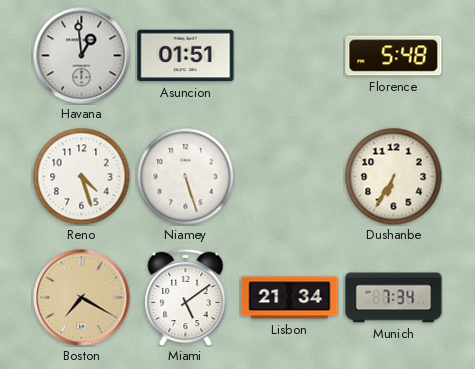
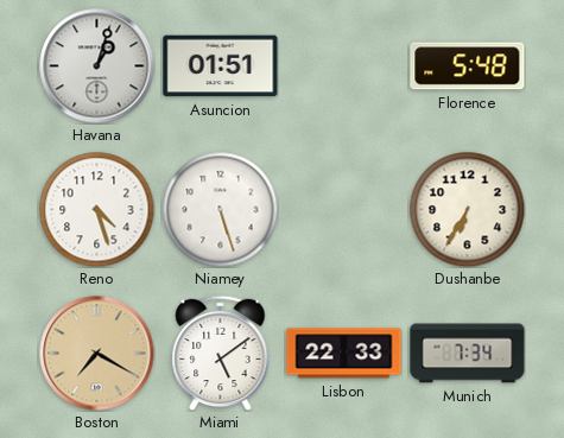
Havana: 12:59 -> 1:03
Lisbon: 21:34 -> 22:33
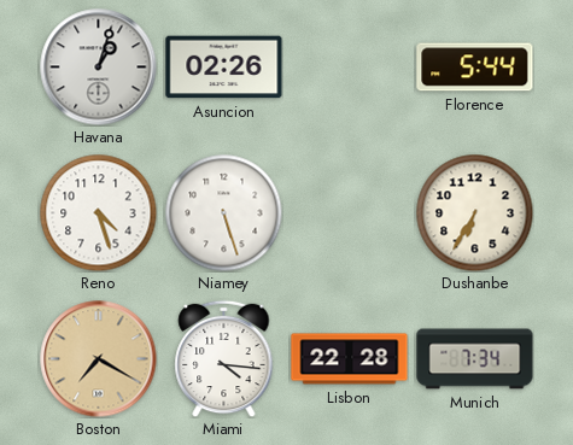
Asuncion: 01:51 -> 02:26
Florence: 5:48 -> 5:44
Miami: 5:09 -> 4:16
Lisbon: 22:33 -> 22:28
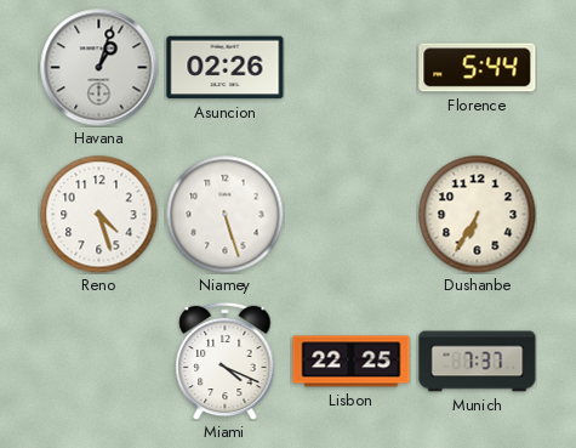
Boston: 7:20 -> none
Miami: 4:16 -> 4:19
Lisbon: 22:28 -> 22:25
Munich: 7:34 -> 7:37
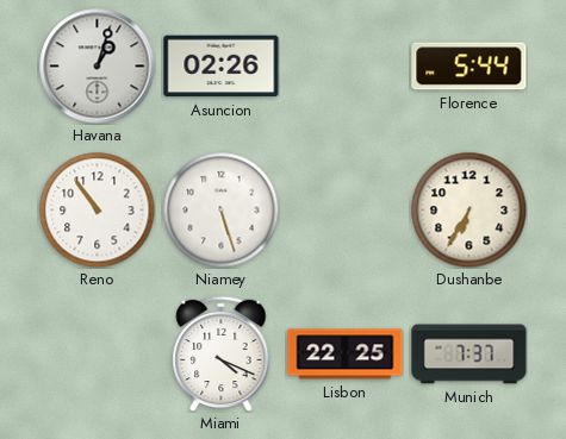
Reno: 4:27 -> 10:54
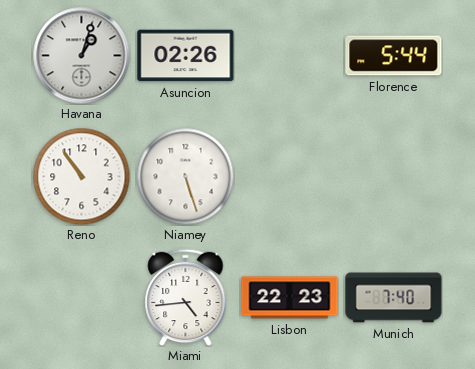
Dushanbe: 6:35 -> none
Miami: 4:19 -> 4:44
Lisbon: 22:25 -> 22:23
Munich: 7:37 -> 7:40
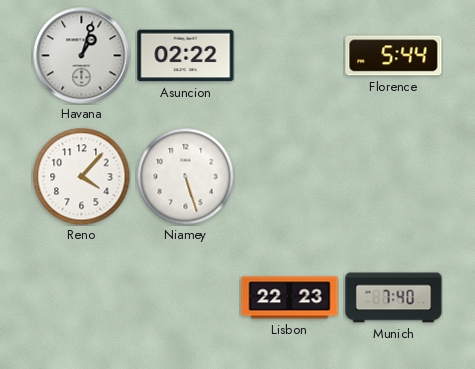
Asuncion: 02:26 -> 02:22
Reno: 10:54 -> 4:07
Miami: 4:44 -> none
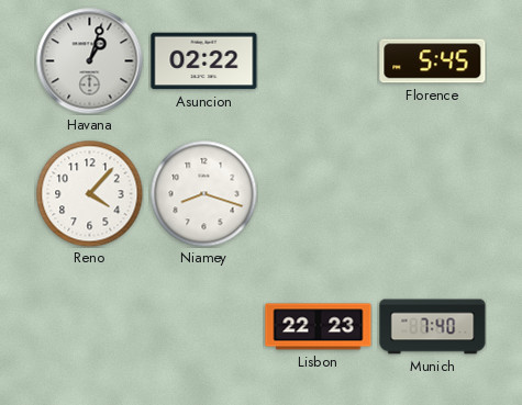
Florence: 5:44 -> 5:45
Niamey: 5:27 -> 8:18
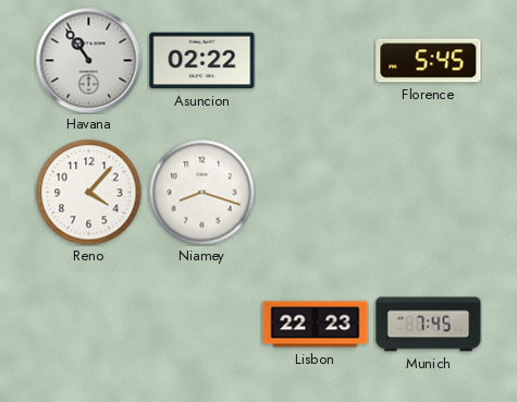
Havana: 1:03 -> 10:54
Munich: 7:40 -> 7:45
